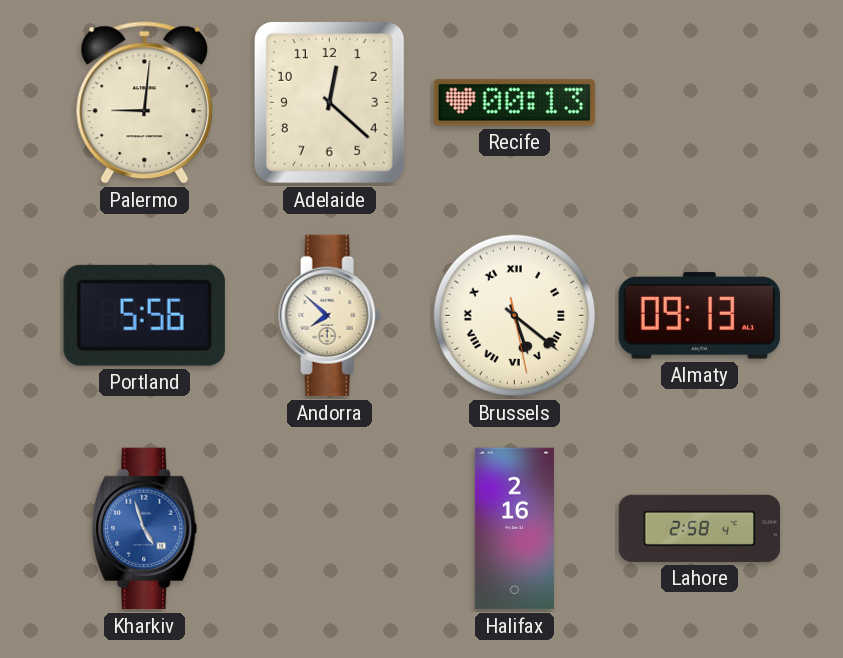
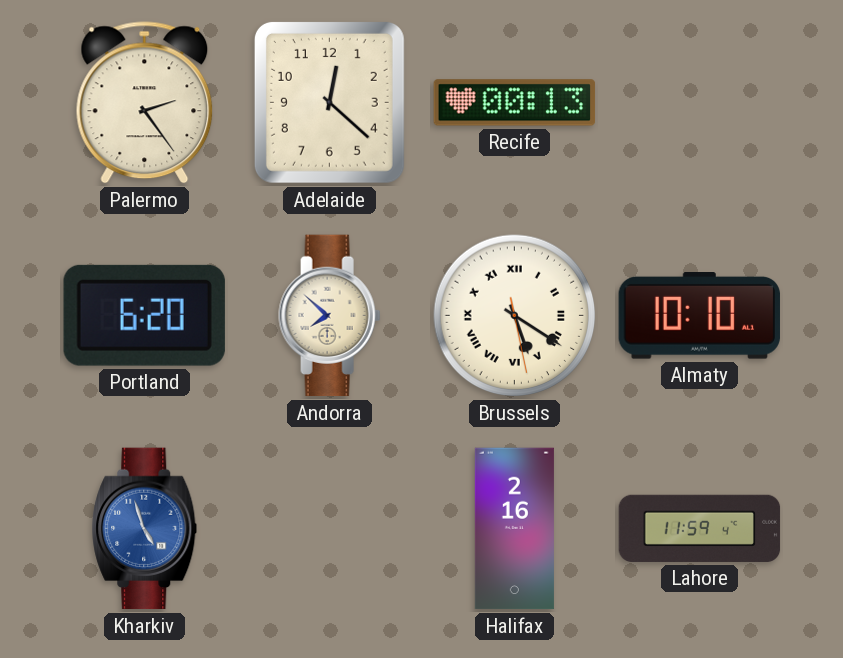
Palermo: 9:01 -> 2:24
Portland: 5:56 -> 6:20
Brussels: 5:21 -> 5:20
Almaty: 09:13 -> 10:10
Lahore: 2:58 -> 11:59
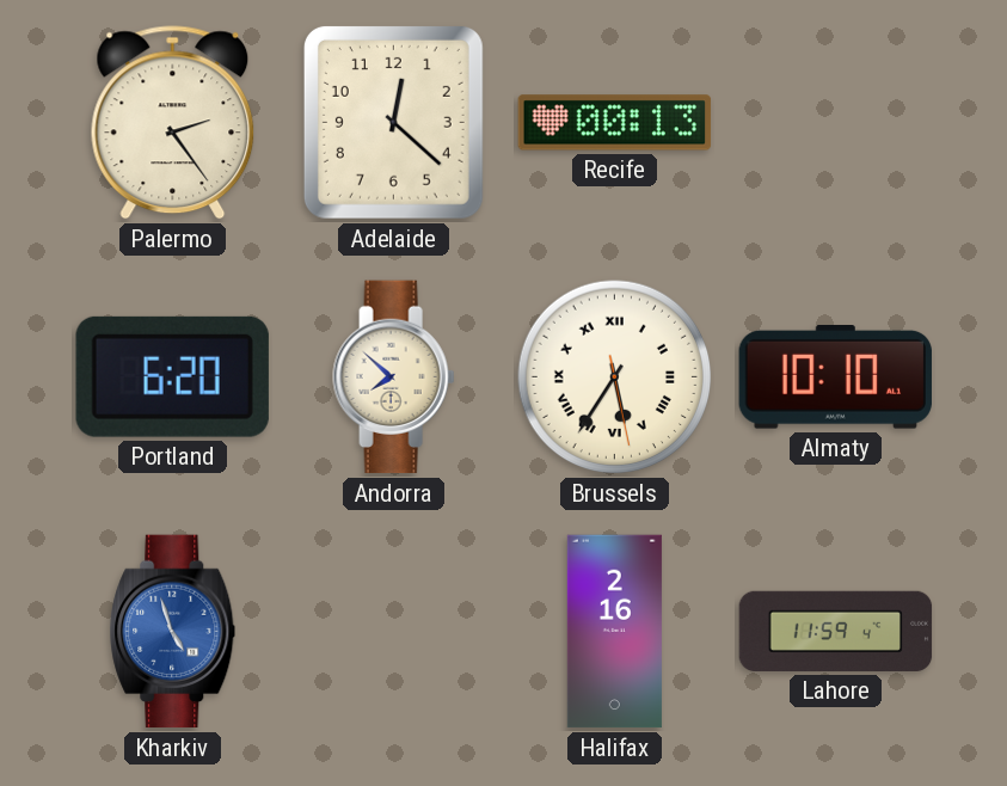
Brussels: 5:20 -> 5:35
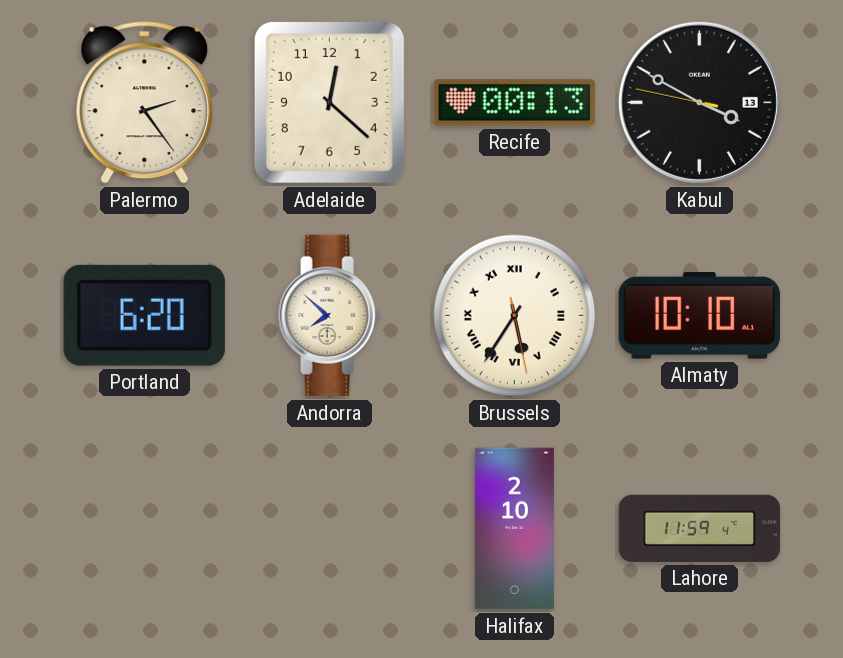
Kabul: none -> 3:49
Kharkiv: 4:57 -> none
Halifax: 2:16 -> 2:10
